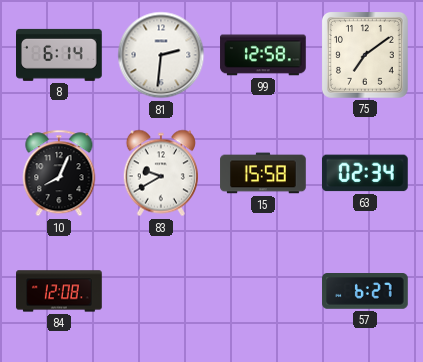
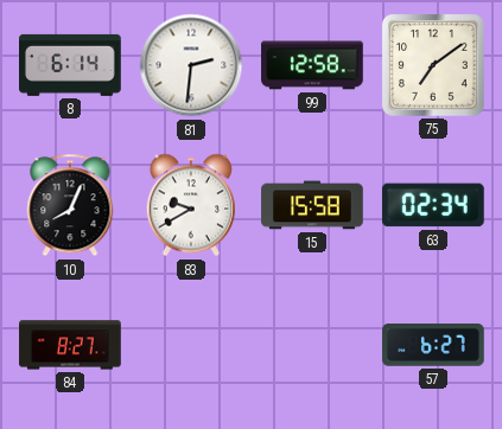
84: 12:08 -> 8:27
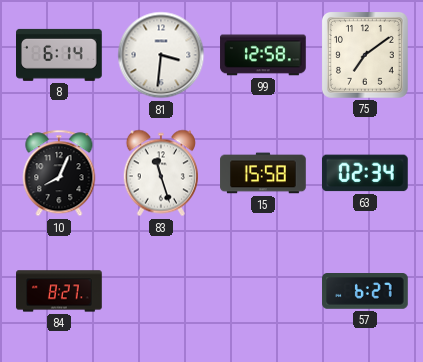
81: 2:31 -> 3:31
83: 9:40 -> 11:27
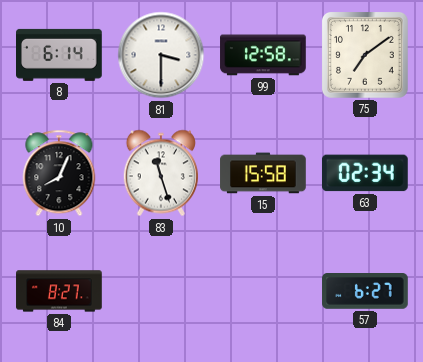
81: 3:31 -> 3:30
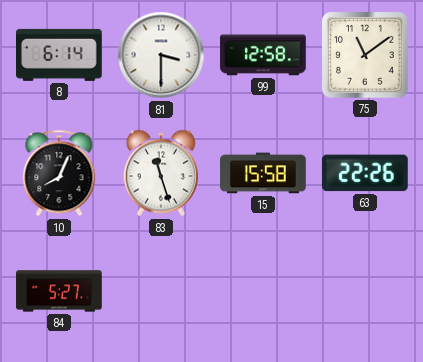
75: 7:09 -> 11:09
63: 02:34 -> 22:26
84: 8:27 -> 5:27
57: 6:27 -> none
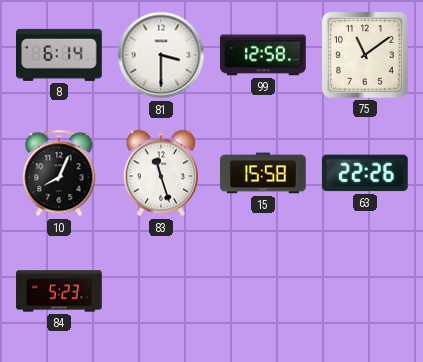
84: 5:27 -> 5:23
